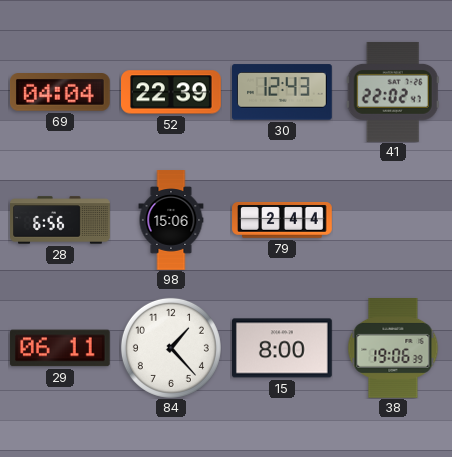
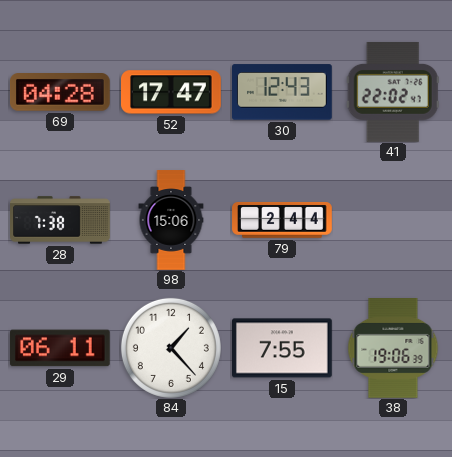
69: 04:04 -> 04:28
52: 22:39 -> 17:47
28: 6:56 -> 7:38
15: 8:00 -> 7:55
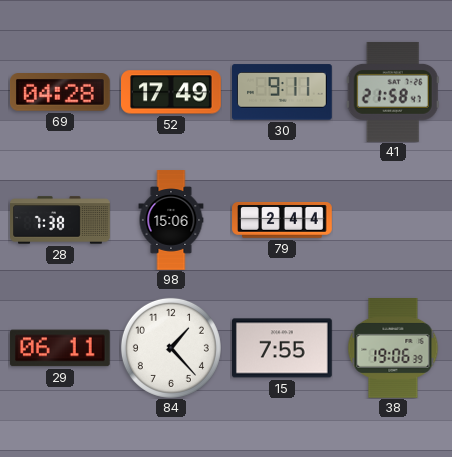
52: 17:47 -> 17:49
30: 12:43 -> 9:11
41: 22:02 -> 21:58
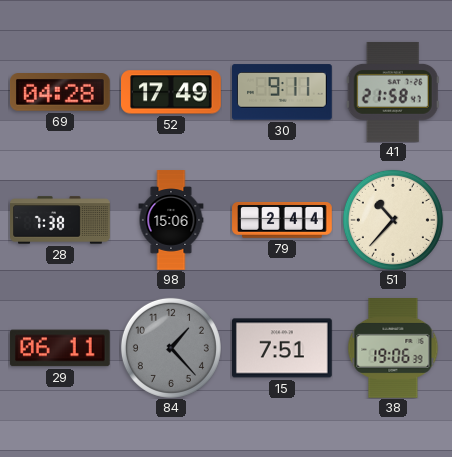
51: none -> 10:37
84 dial: white -> grey
15: 7:55 -> 7:51
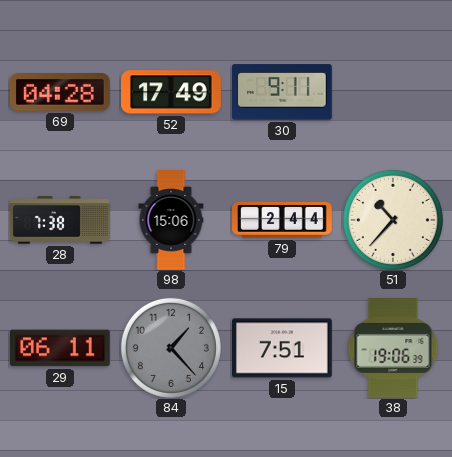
41: 21:58 -> none
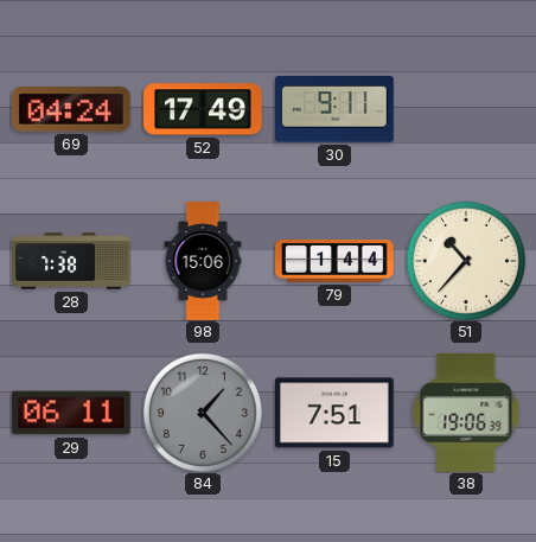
69: 04:28 -> 04:24
79: 2:44 -> 1:44
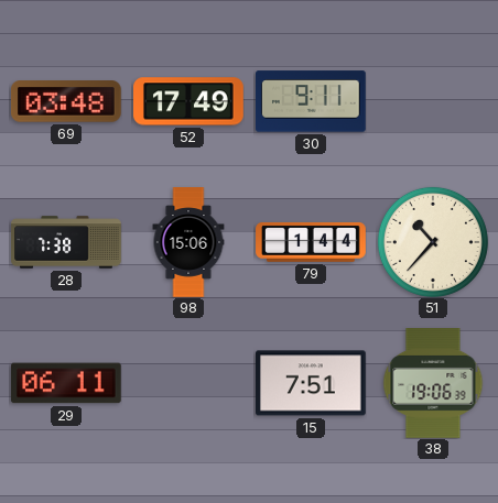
69: 04:24 -> 03:48
84: 1:23 -> none
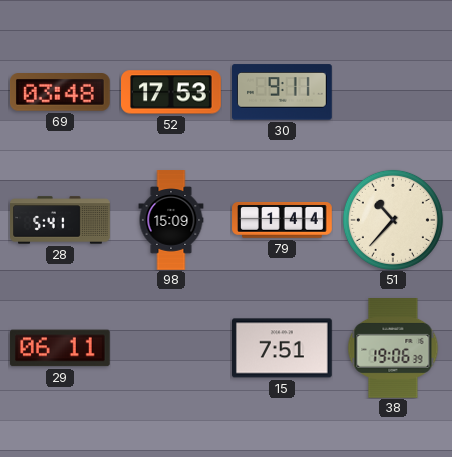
52: 17:49 -> 17:53
28: 7:38 -> 5:41
98: 15:06 -> 15:09
